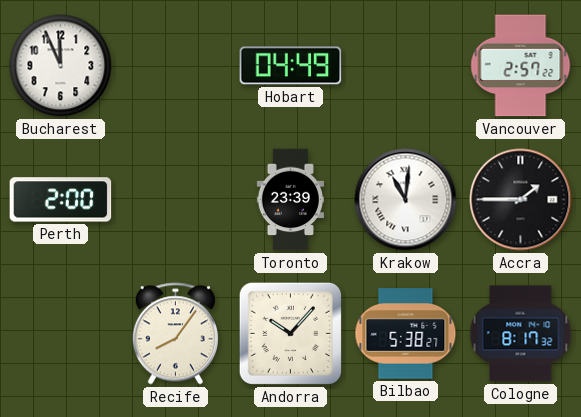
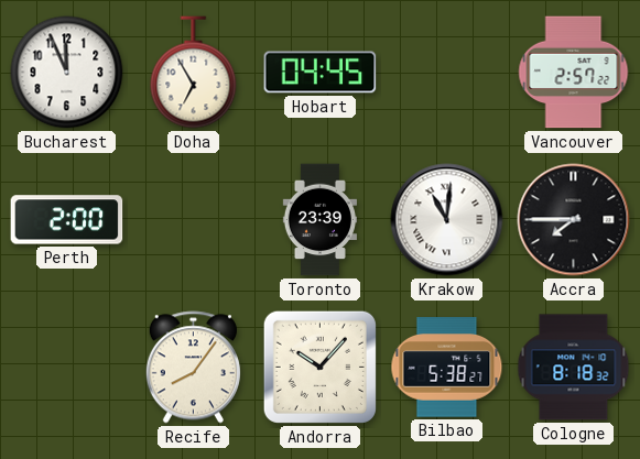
Doha: none -> 6:55
Hobart: 04:49 -> 04:45
Accra: 1:45 -> 7:45
Cologne: 8:17 -> 8:18
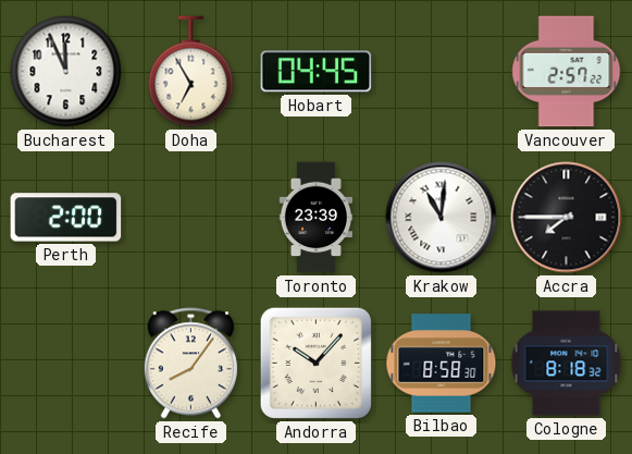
Bilbao: 5:38 -> 8:58
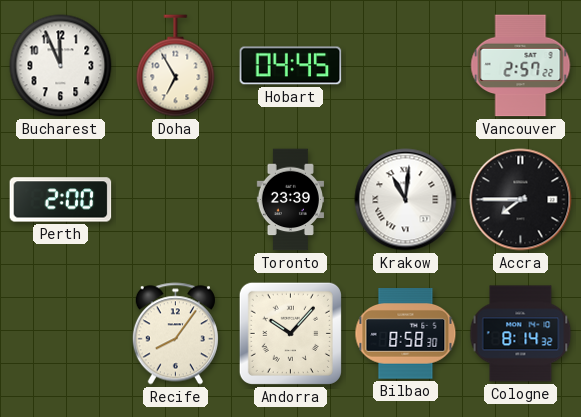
Cologne: 8:18 -> 8:14
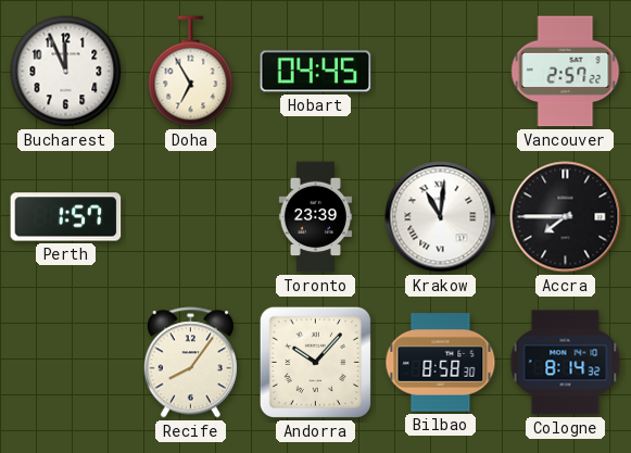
Perth: 2:00 -> 1:57
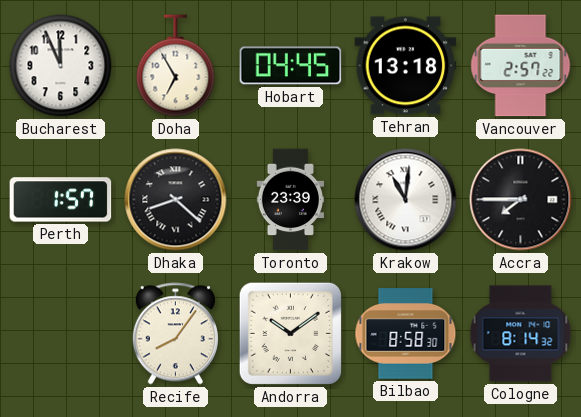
Tehran: none -> 13:18
Dhaka: none -> 8:22
Andorra: 10:07 -> 10:09
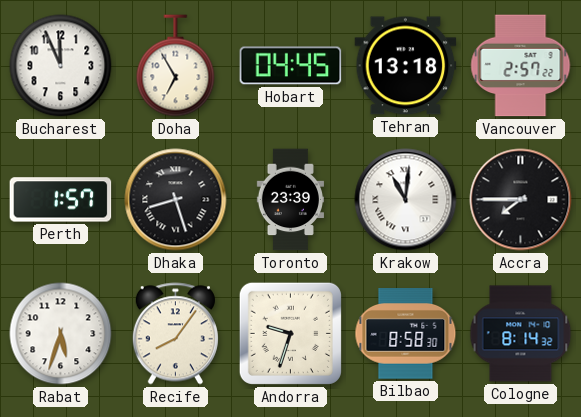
Dhaka: 8:22 -> 8:27
Rabat: none -> 5:33
Andorra: 10:09 -> 9:33
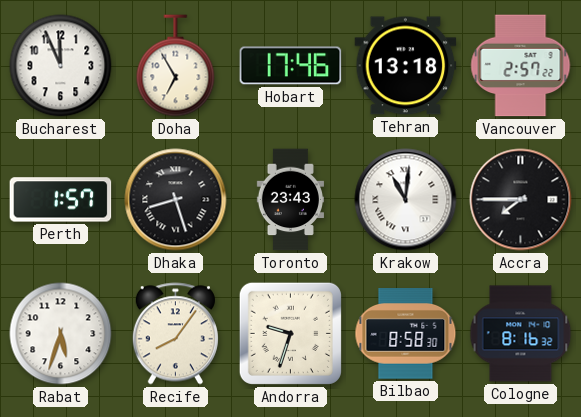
Hobart: 04:45 -> 17:46
Toronto: 23:39 -> 23:43
Cologne: 8:14 -> 8:16
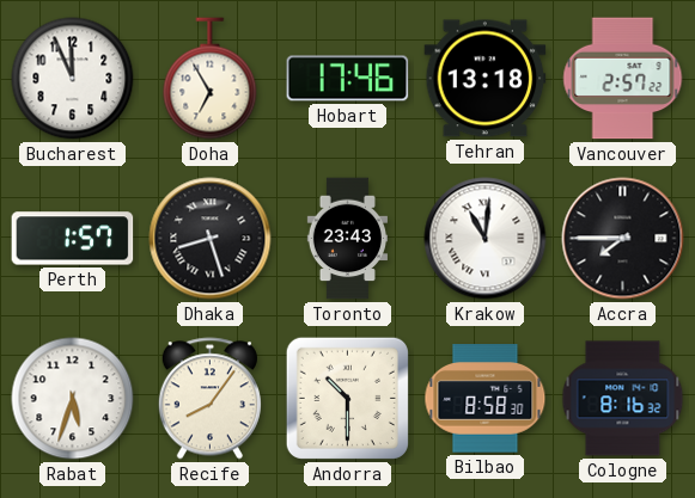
Andorra: 9:33 -> 10:30
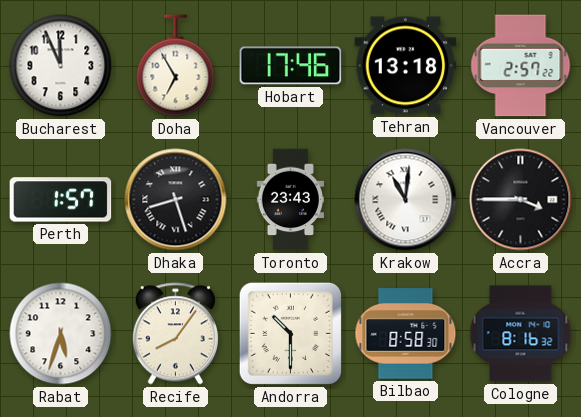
Accra: 7:45 -> 3:45
